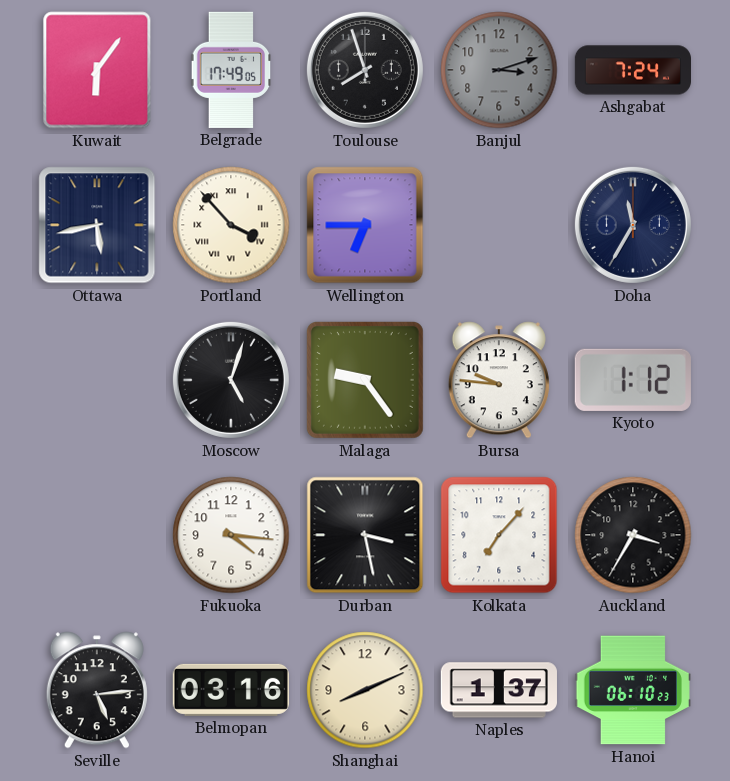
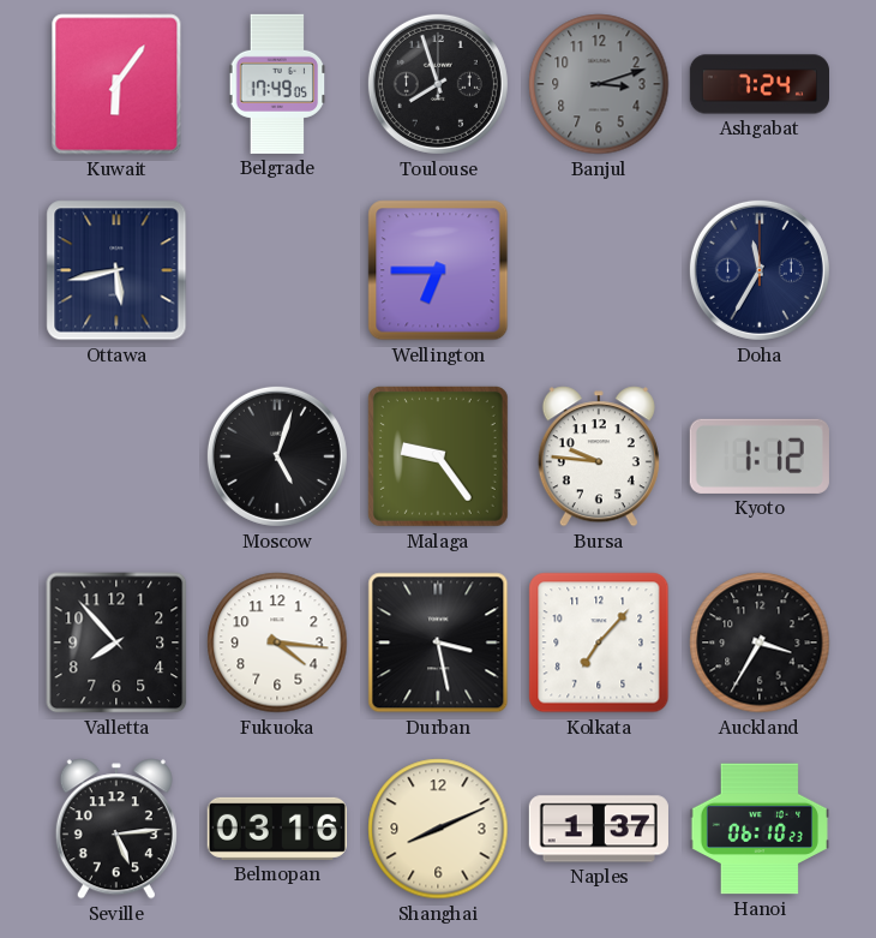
Portland: 3:53 -> none
Valletta: none -> 7:53
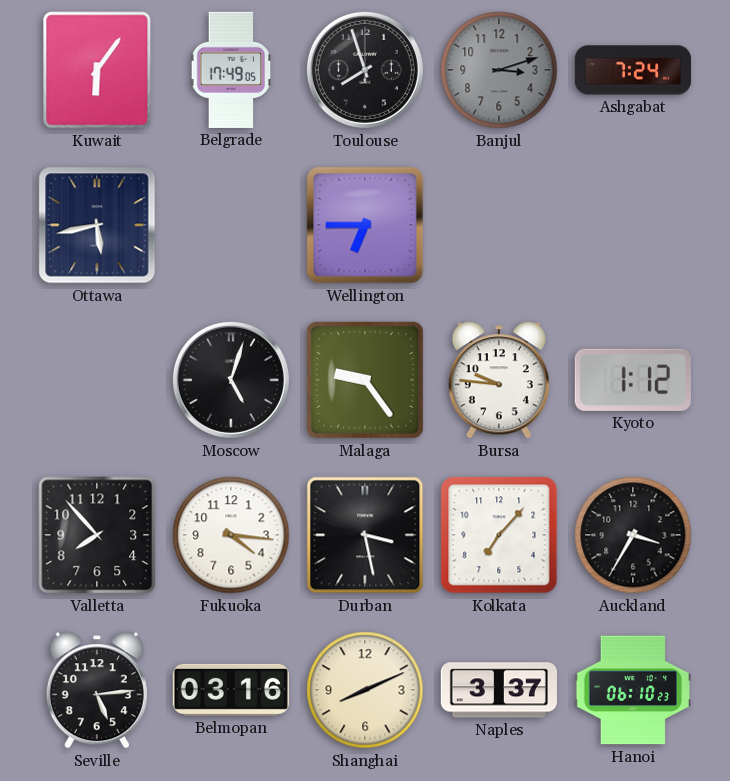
Doha: 11:35 -> none
Naples: 1:37 -> 3:37
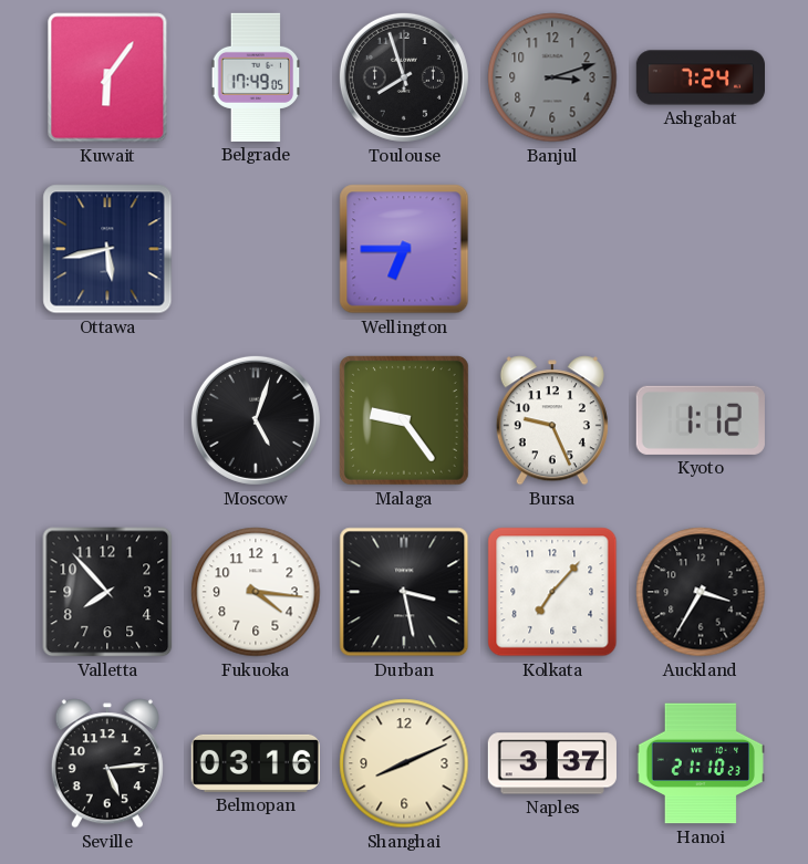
Bursa: 9:46 -> 9:26
Hanoi: 06:10 -> 21:10
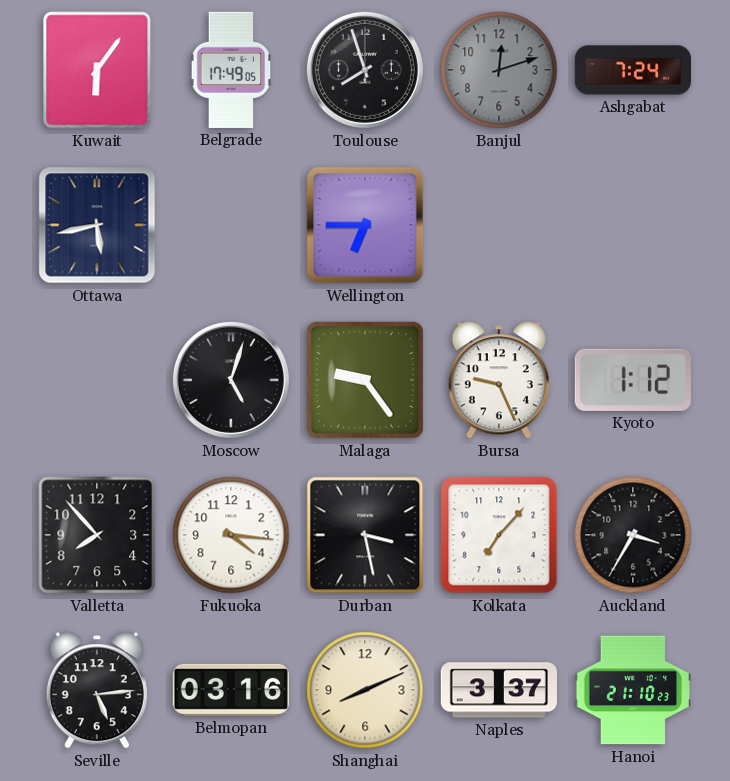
Banjul: 3:12 -> 12:12
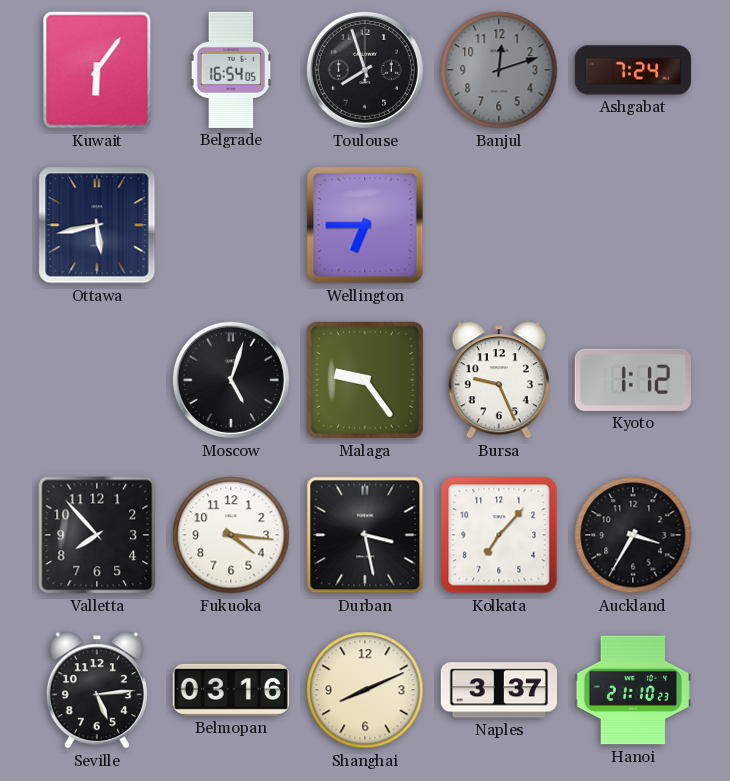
Belgrade: 17:49 -> 16:54
